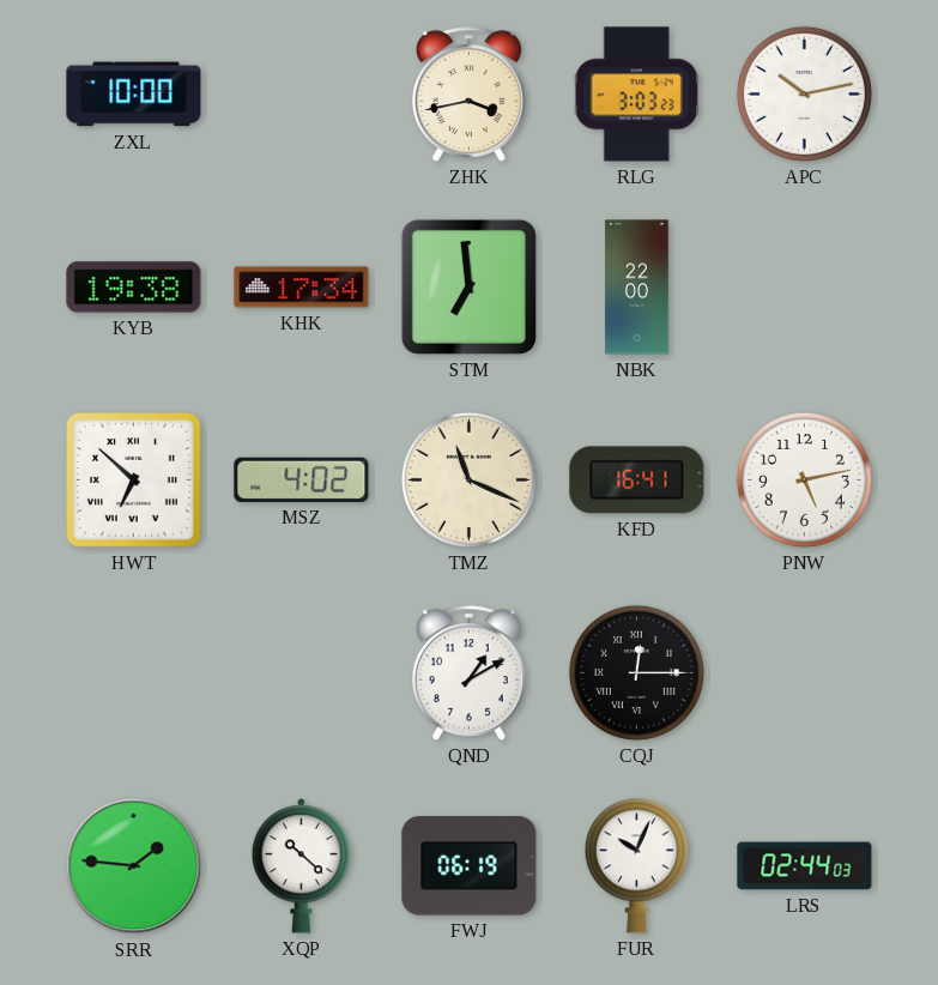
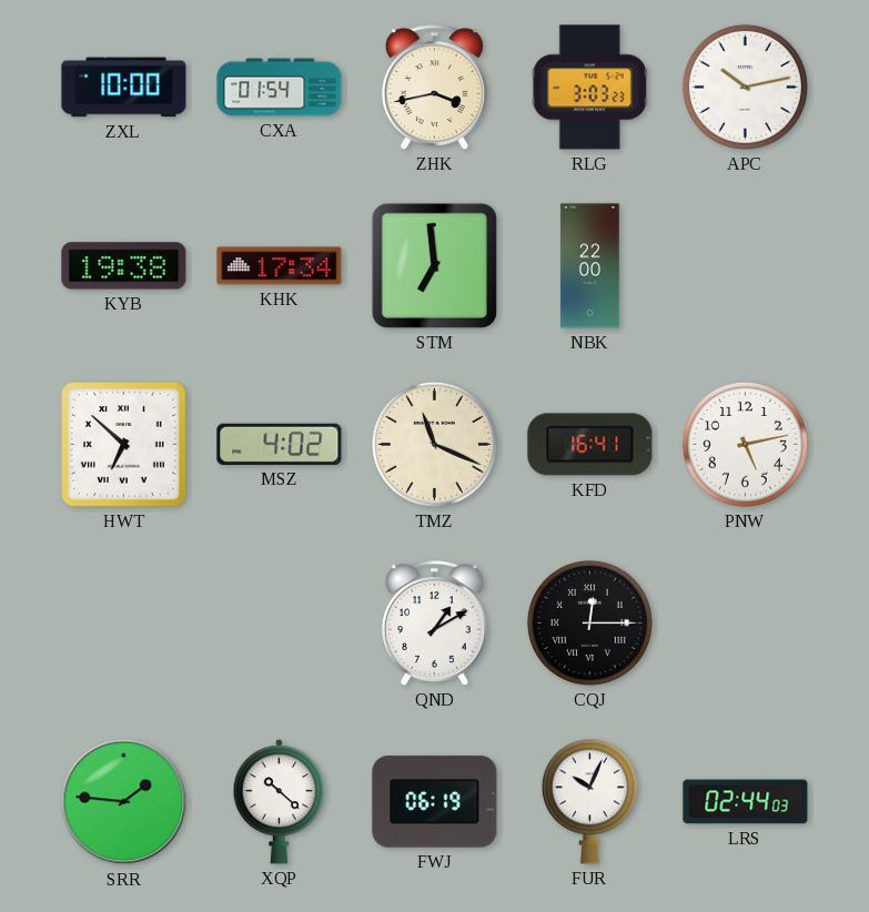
CXA: none -> 01:54
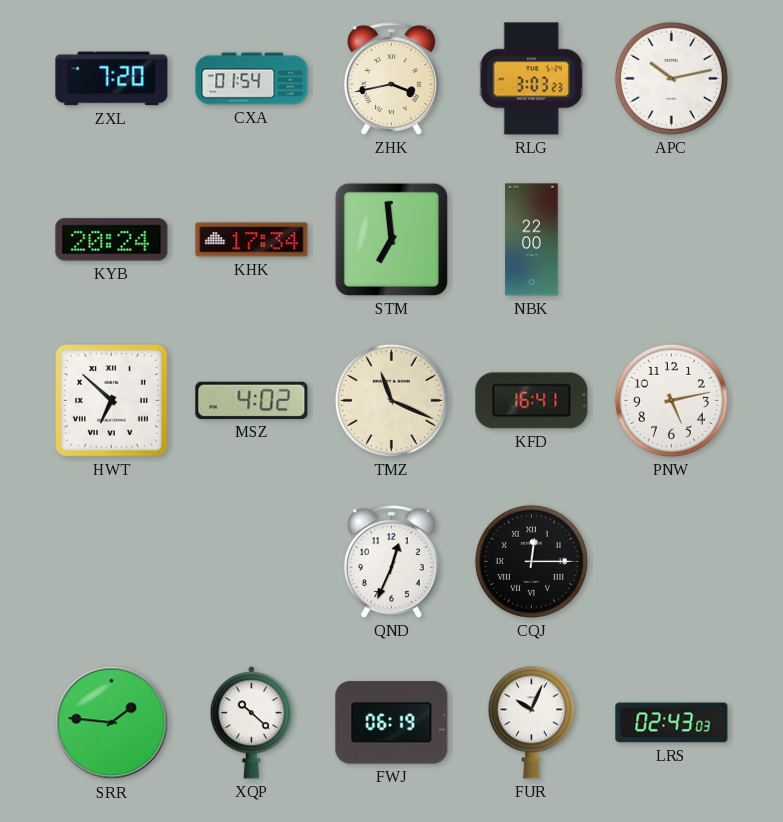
ZXL: 10:00 -> 7:20
KYB: 19:38 -> 20:24
QND: 1:10 -> 12:34
LRS: 02:44 -> 02:43
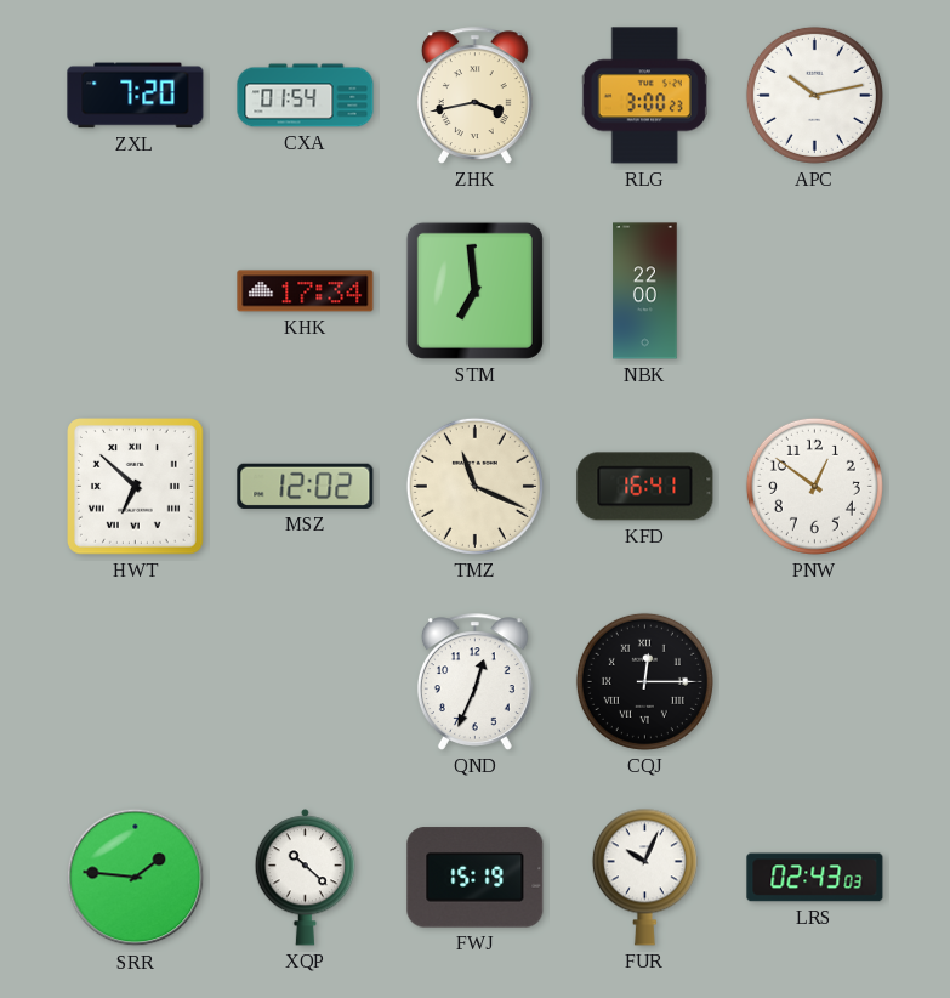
RLG: 3:03 -> 3:00
KYB: 20:24 -> none
MSZ: 4:02 -> 12:02
PNW: 5:13 -> 12:51
FWJ: 06:19 -> 15:19
